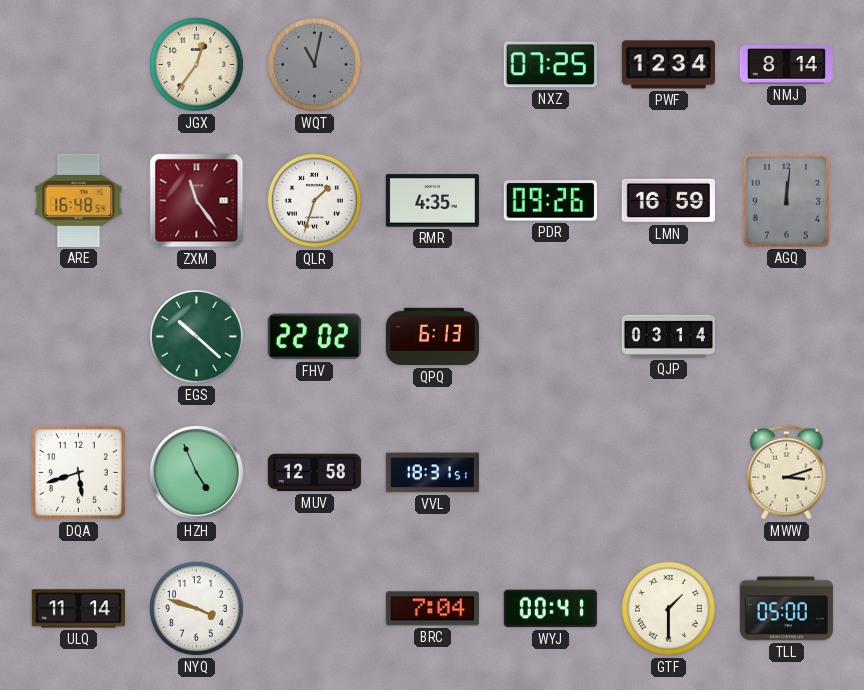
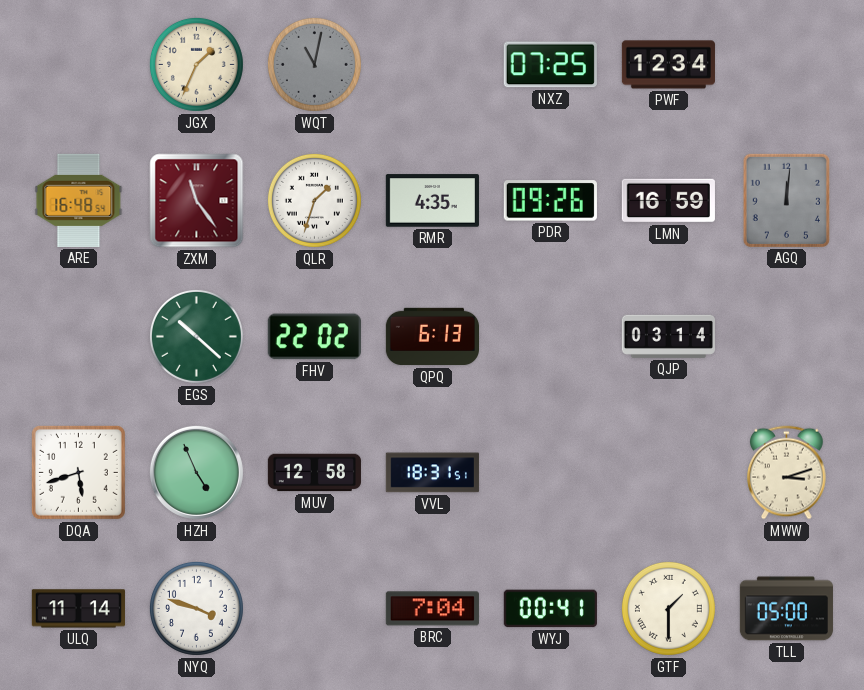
JGX: 12:36 -> 1:34
NMJ: 8:14 -> none
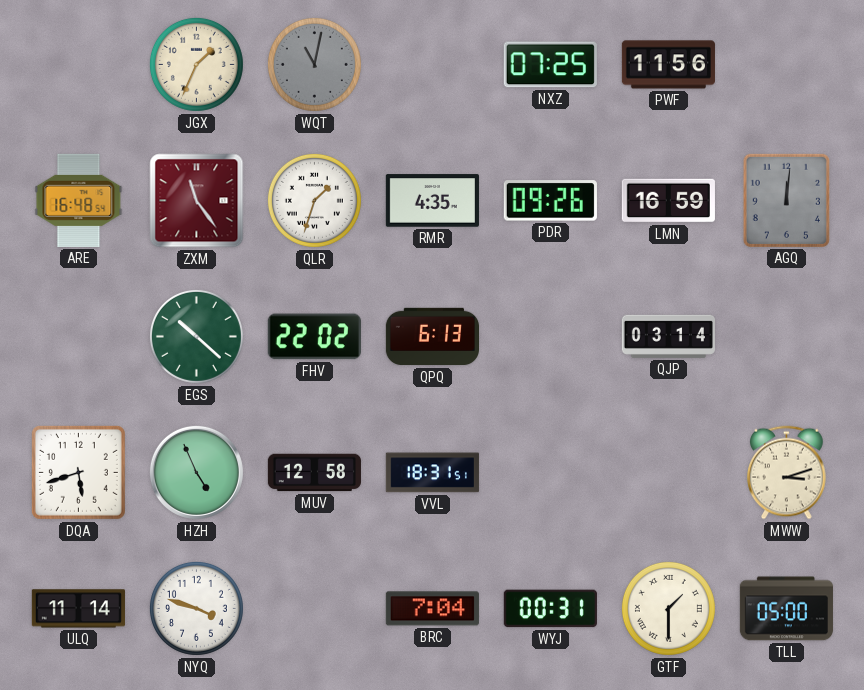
PWF: 12:34 -> 11:56
WYJ: 00:41 -> 00:31
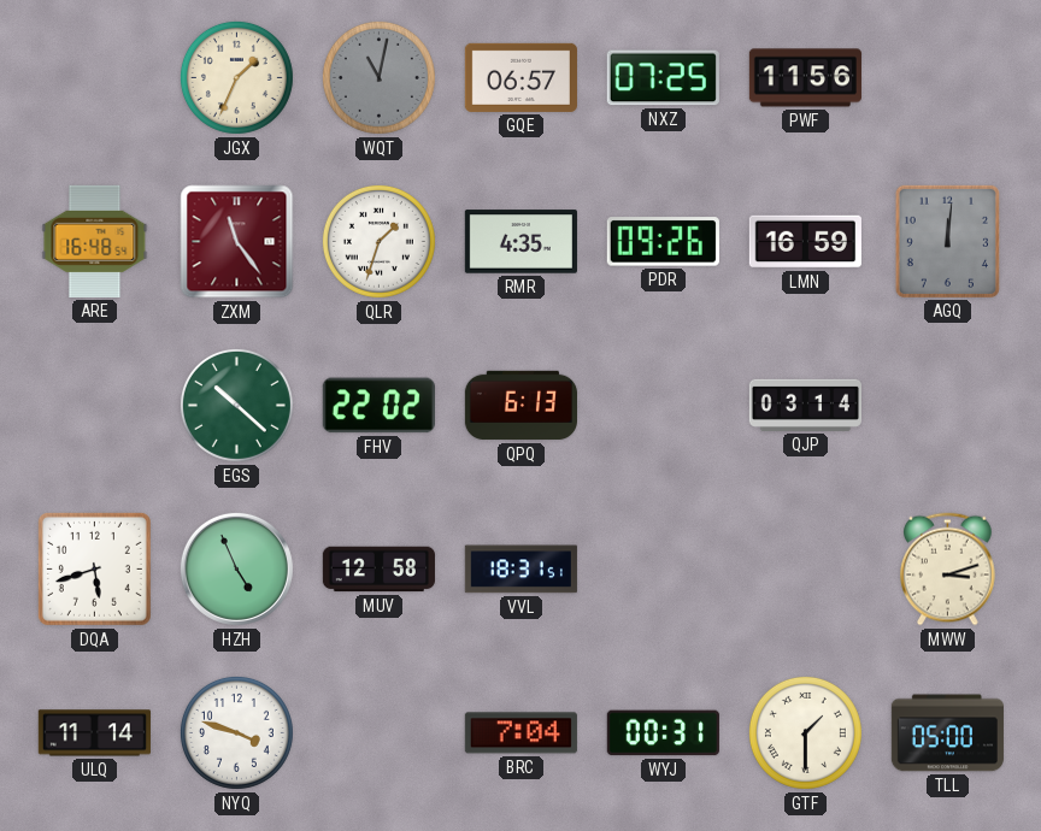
GQE: none -> 06:57
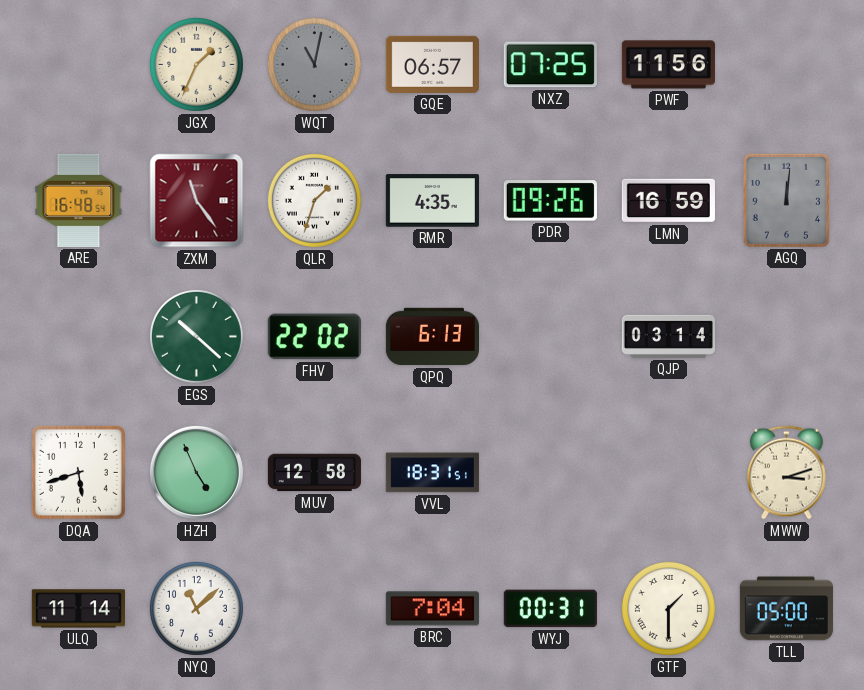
NYQ: 3:48 -> 11:08
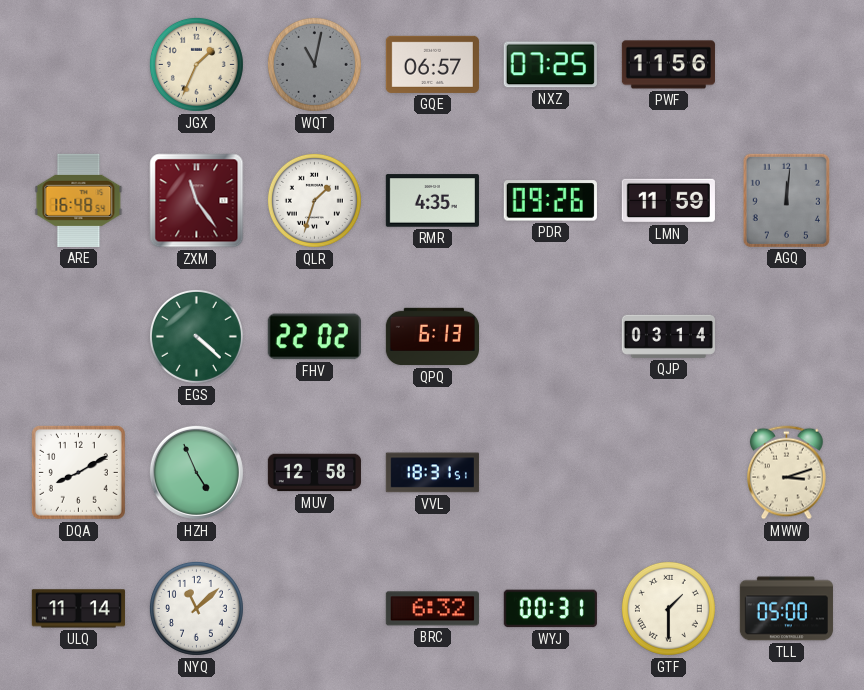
LMN: 16:59 -> 11:59
EGS: 10:22 -> 4:22
DQA: 5:42 -> 8:10
BRC: 7:04 -> 6:32
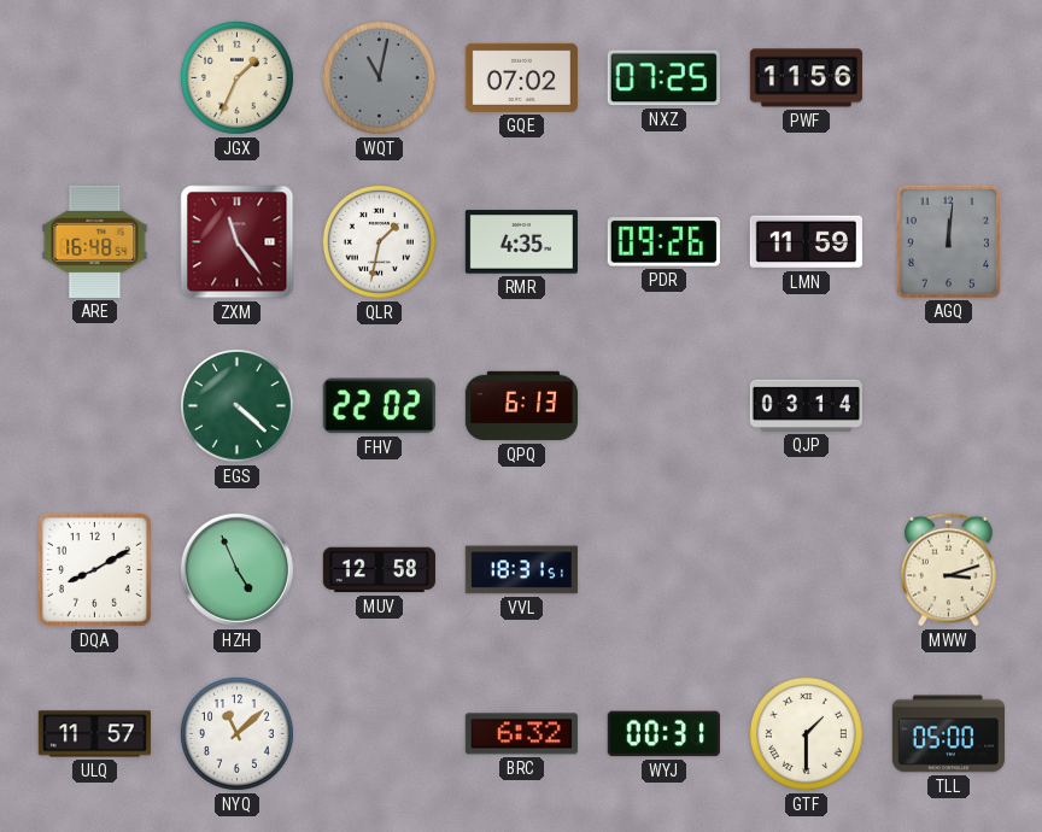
GQE: 06:57 -> 07:02
QLR: 1:33 -> 1:32
ULQ: 11:14 -> 11:57
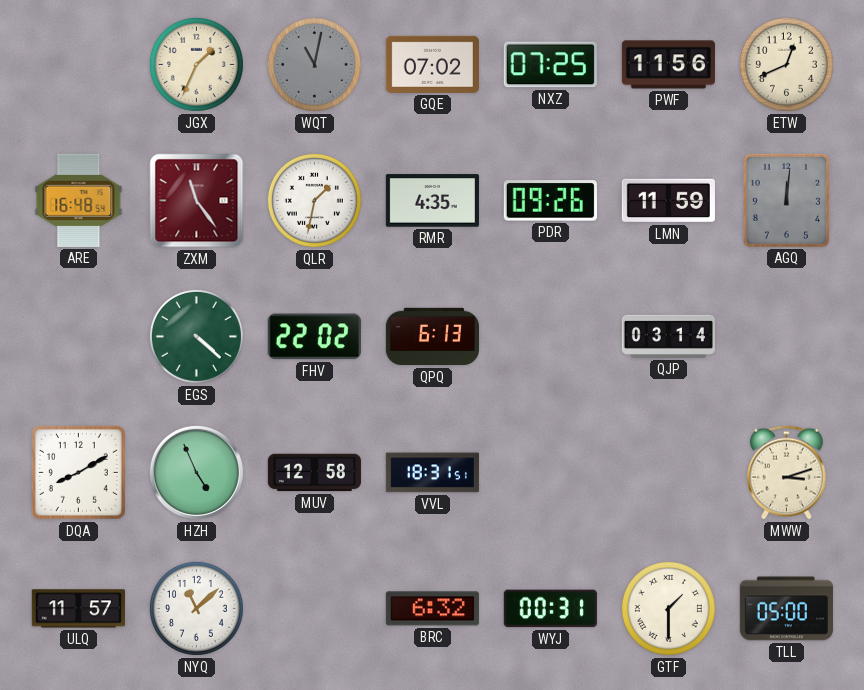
ETW: none -> 12:41
